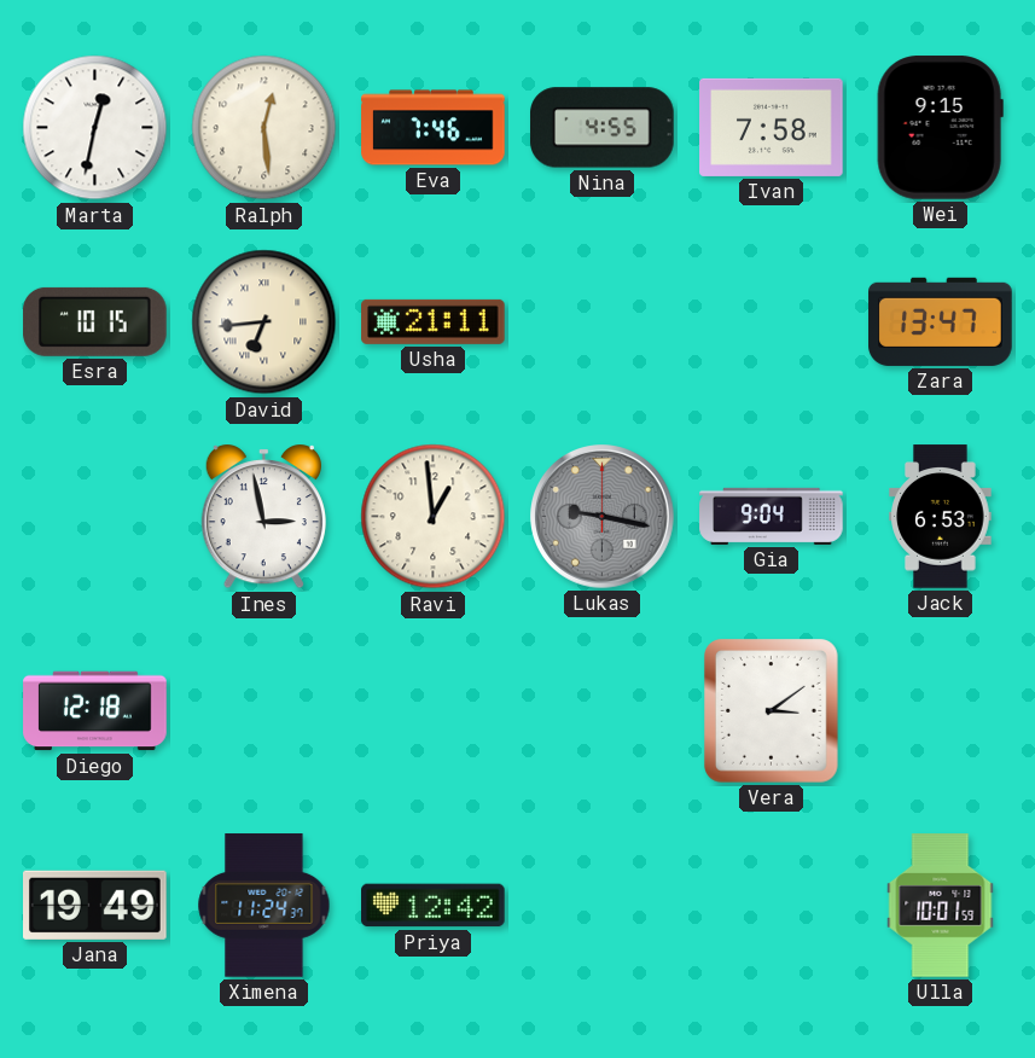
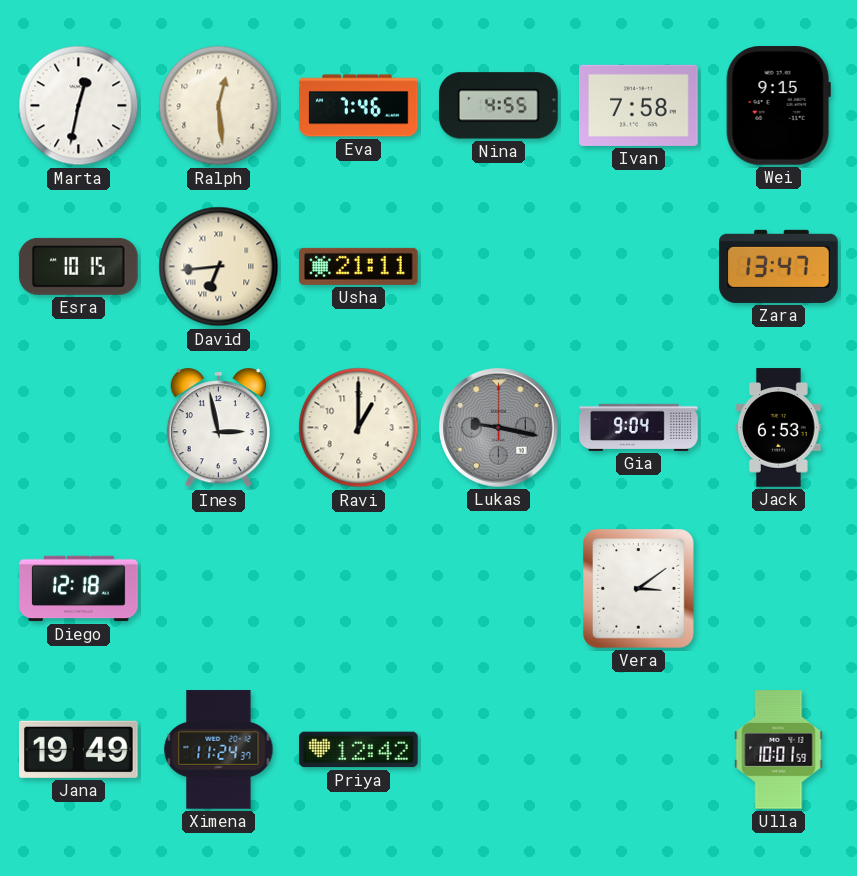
Ravi: 12:59 -> 1:00
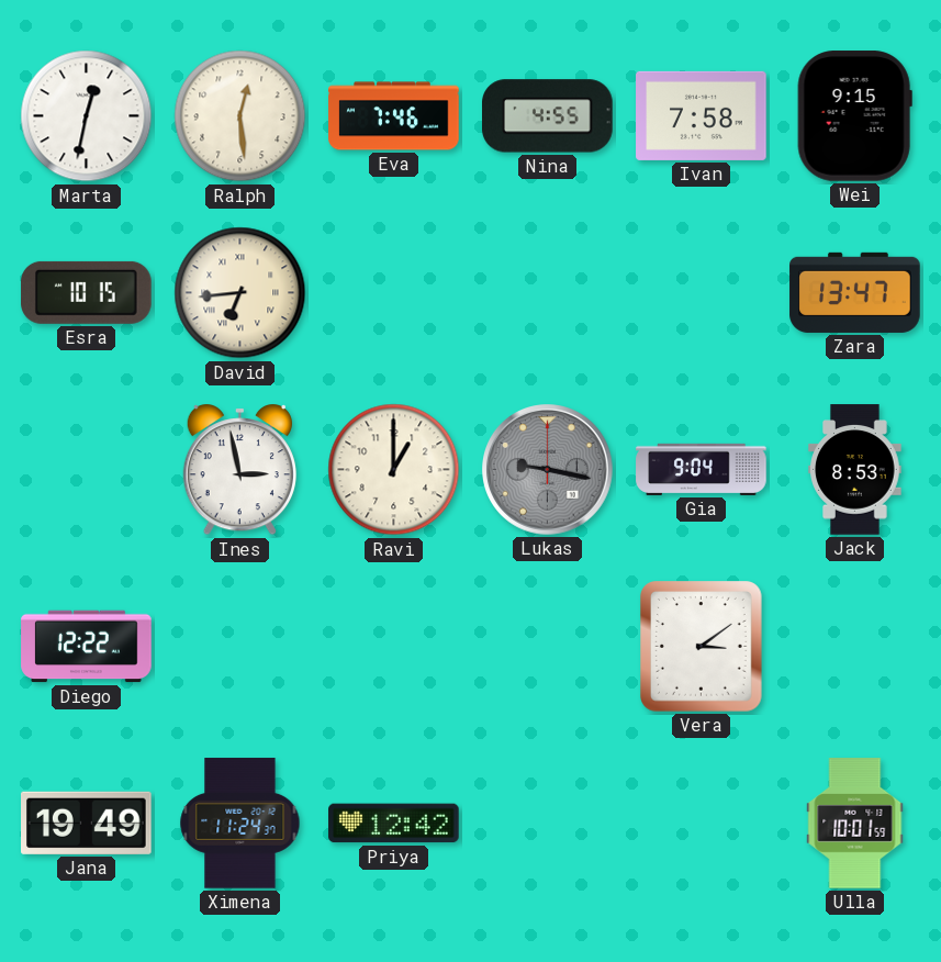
Usha: 21:11 -> none
Jack: 6:53 -> 8:53
Diego: 12:18 -> 12:22
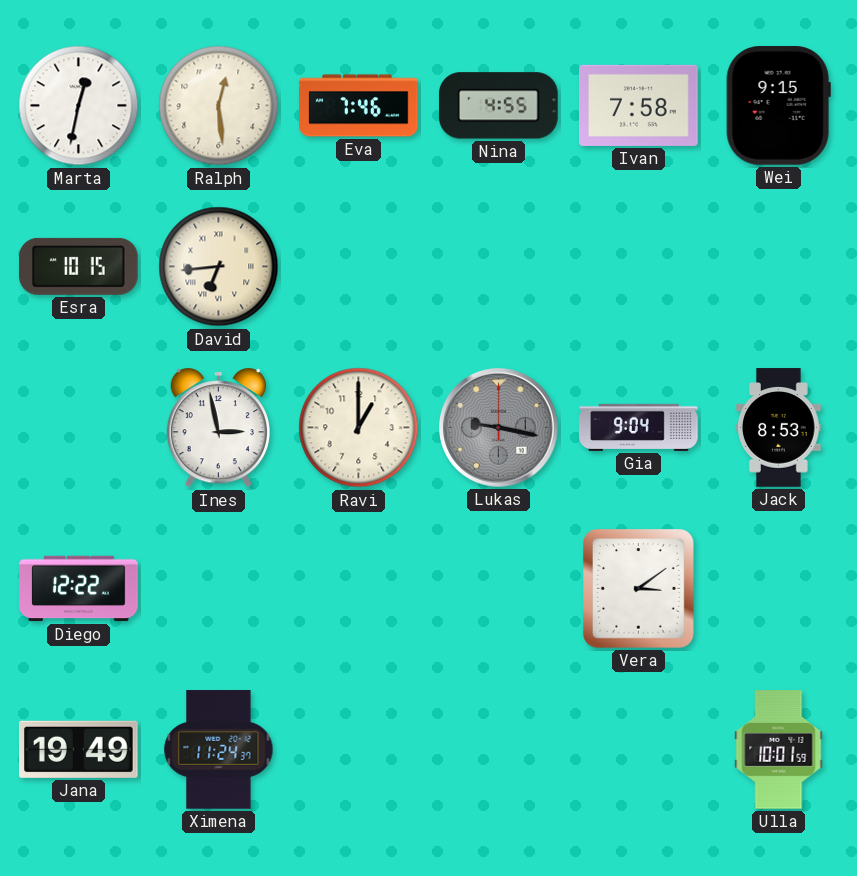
Zara: 13:47 -> none
Priya: 12:42 -> none
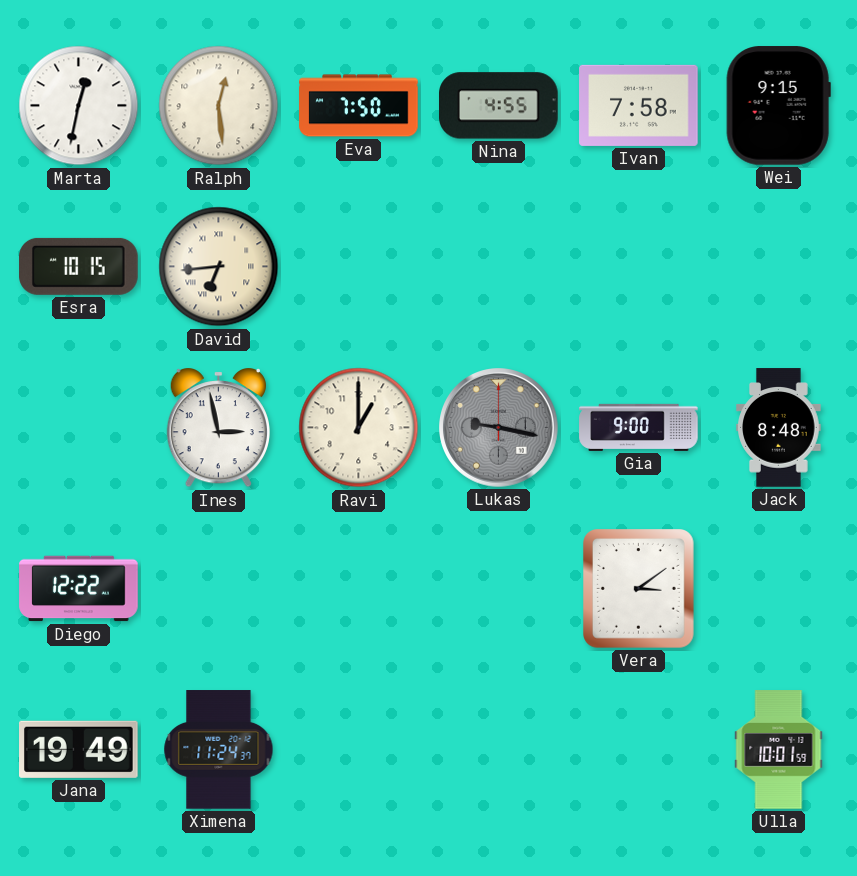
Eva: 7:46 -> 7:50
Gia: 9:04 -> 9:00
Jack: 8:53 -> 8:48
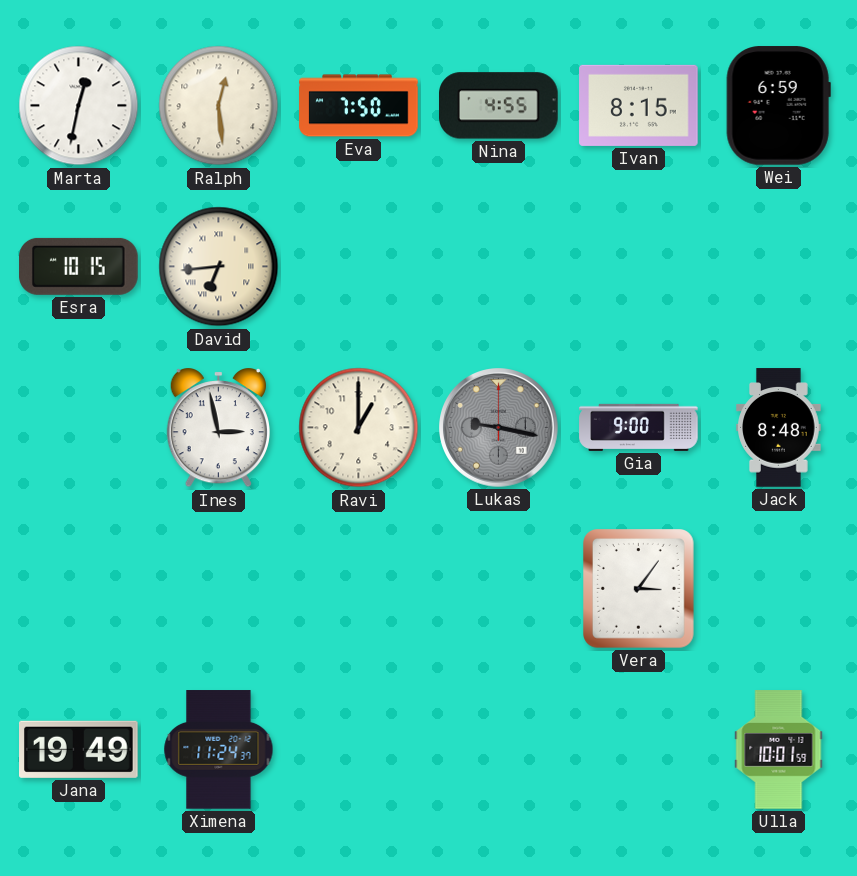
Ivan: 7:58 -> 8:15
Wei: 9:15 -> 6:59
Diego: 12:22 -> none
Vera: 3:09 -> 3:06
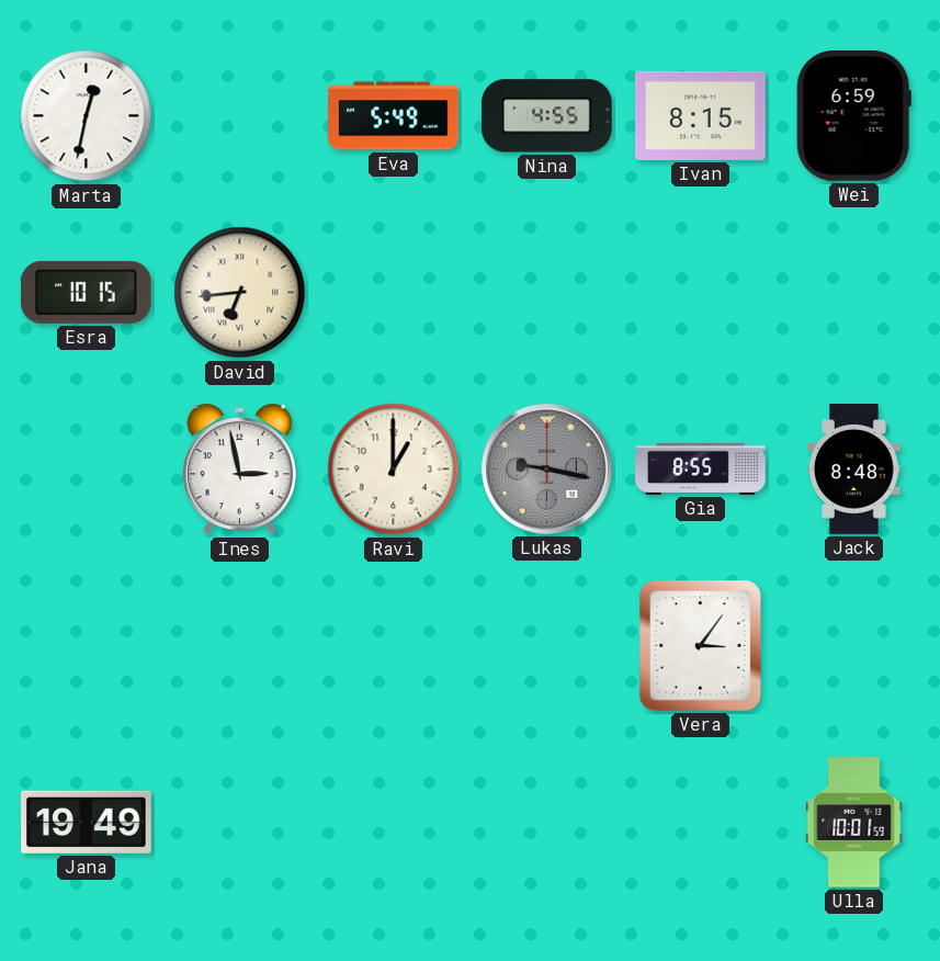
Ralph: 12:29 -> none
Eva: 7:50 -> 5:49
Gia: 9:00 -> 8:55
Ximena: 11:24 -> none
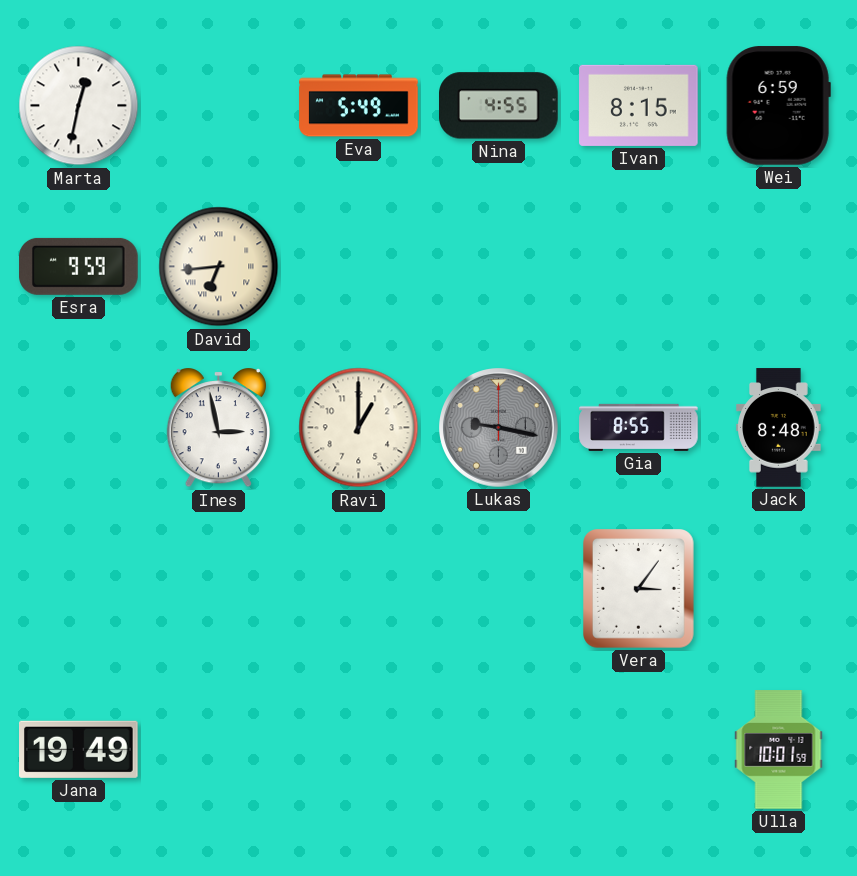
Esra: 10:15 -> 9:59
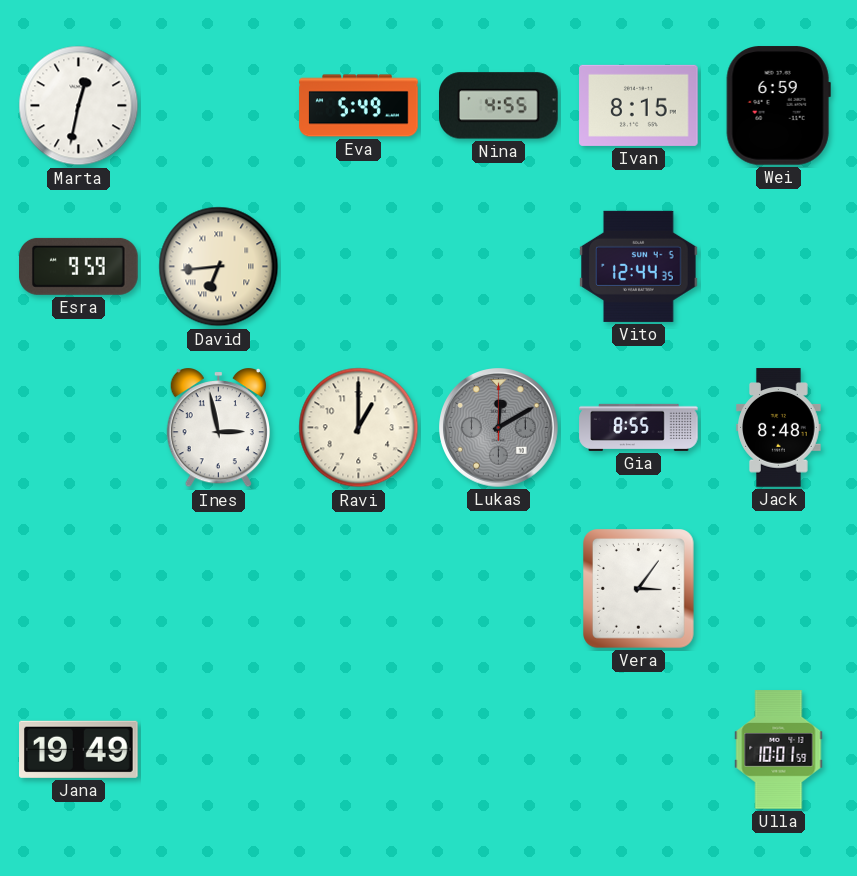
Vito: none -> 12:44
Lukas: 9:17 -> 12:10
